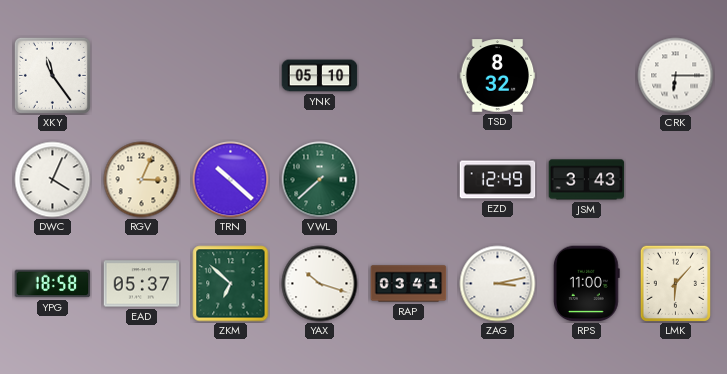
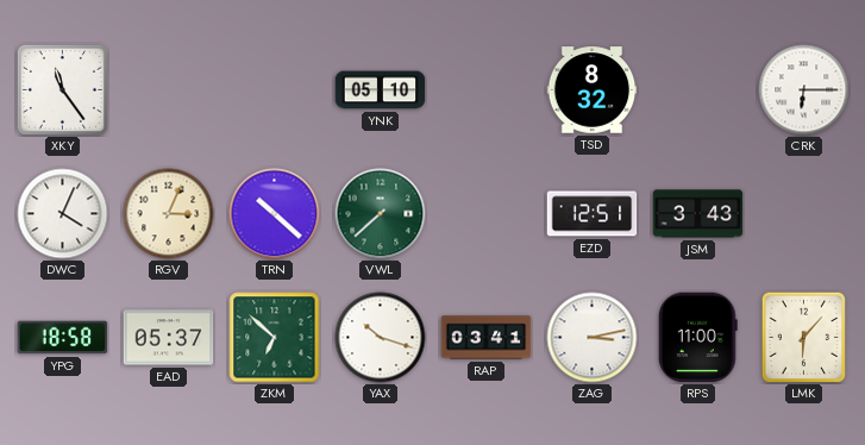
EZD: 12:49 -> 12:51
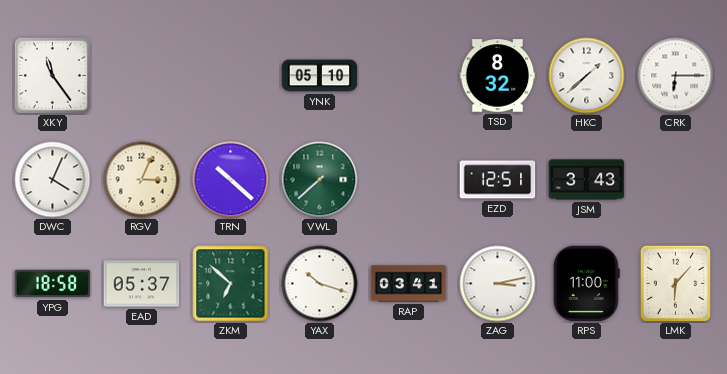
HKC: none -> 1:38
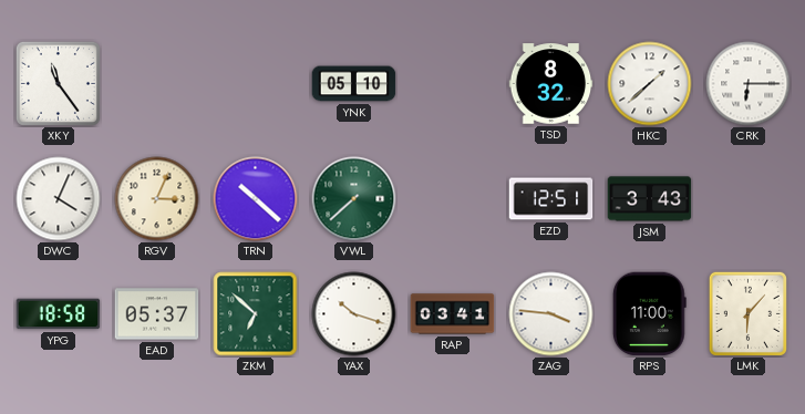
ZAG: 3:13 -> 3:46
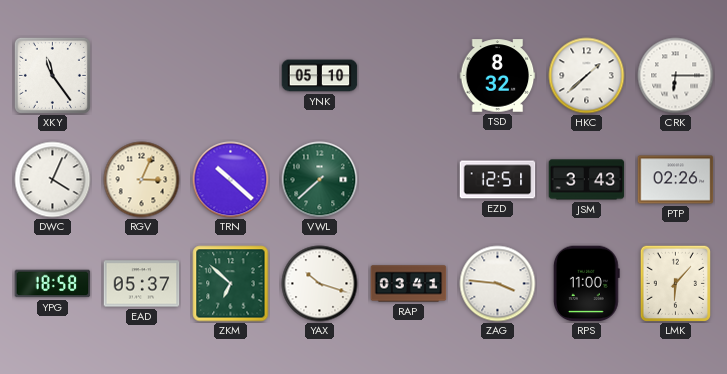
PTP: none -> 02:26
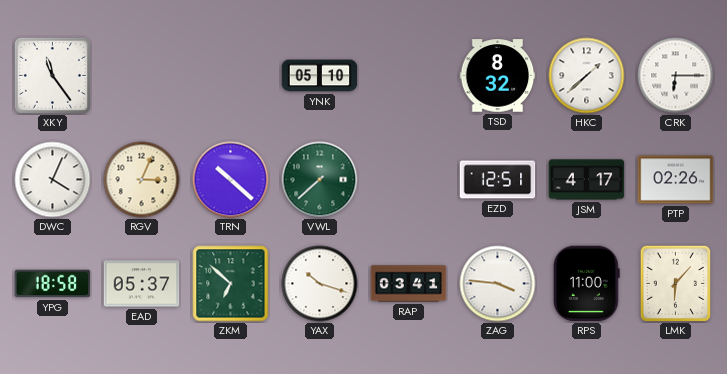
JSM: 3:43 -> 4:17
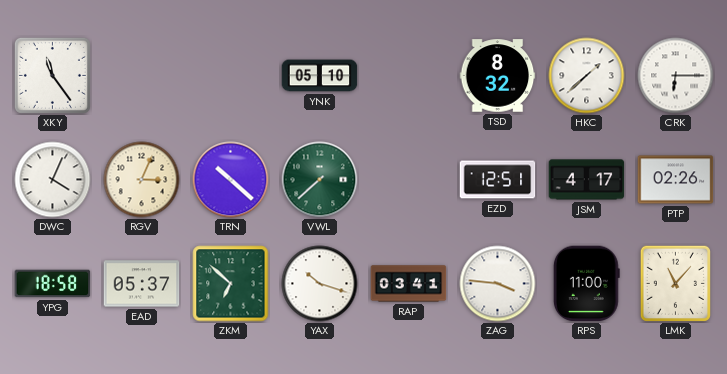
LMK: 6:07 -> 11:07
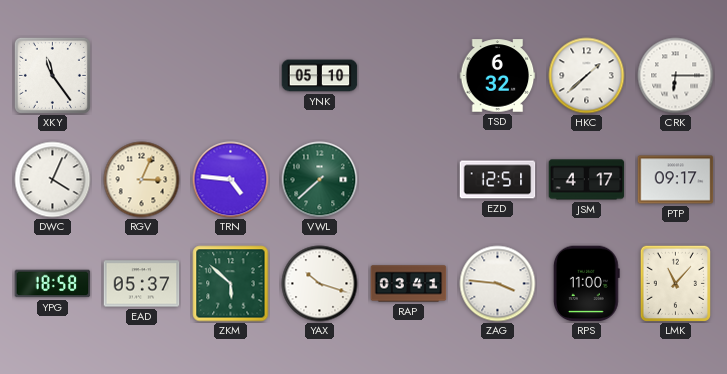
TSD: 8:32 -> 6:32
TRN: 10:22 -> 4:46
PTP: 02:26 -> 09:17
ZKM: 6:52 -> 5:52
